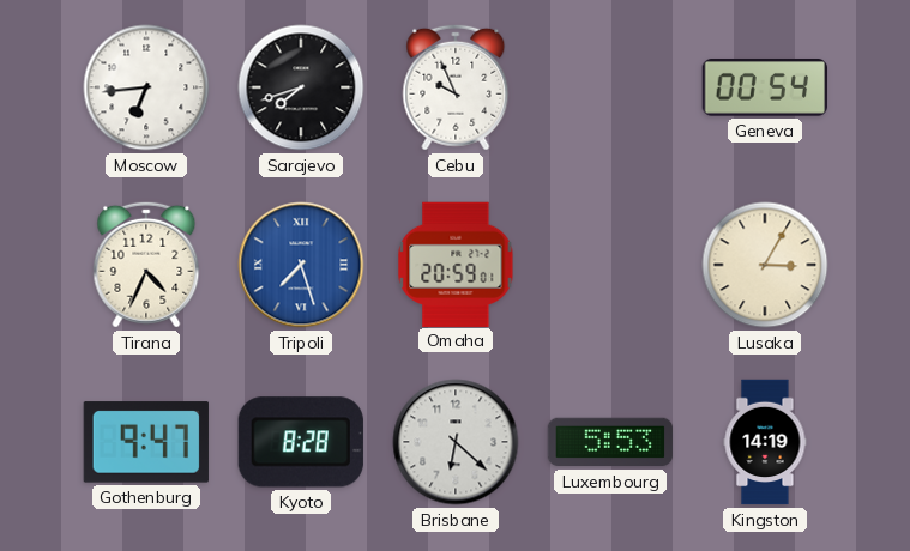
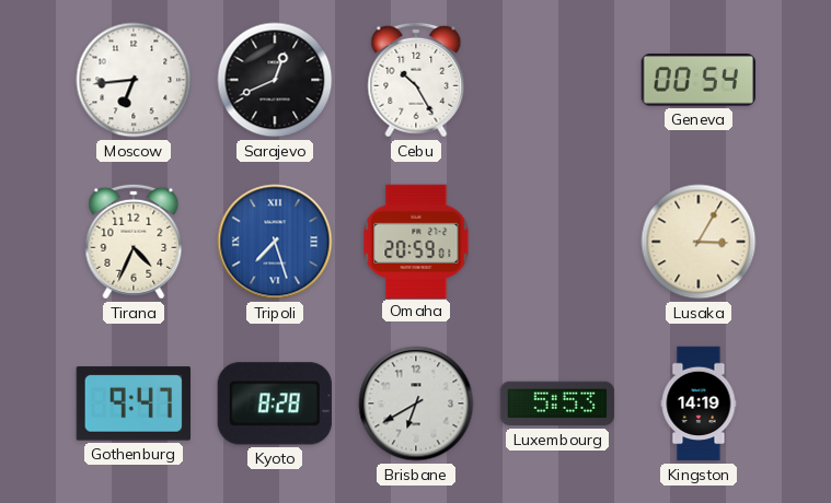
Sarajevo: 7:42 -> 12:41
Cebu: 9:56 -> 10:25
Brisbane: 6:22 -> 6:40
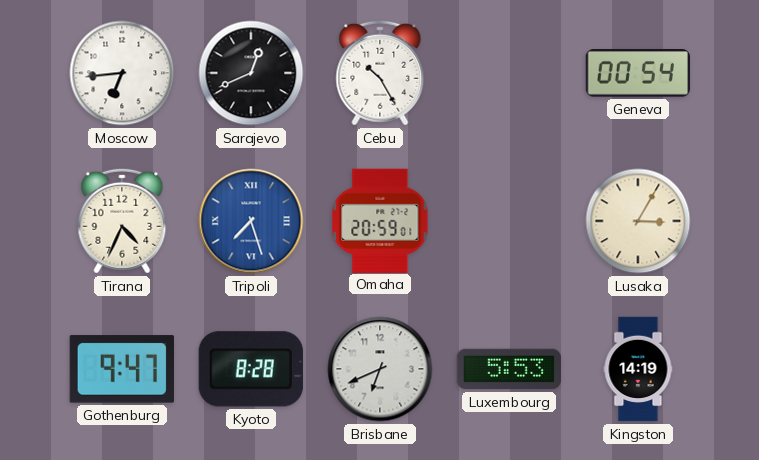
Brisbane: 6:40 -> 6:41
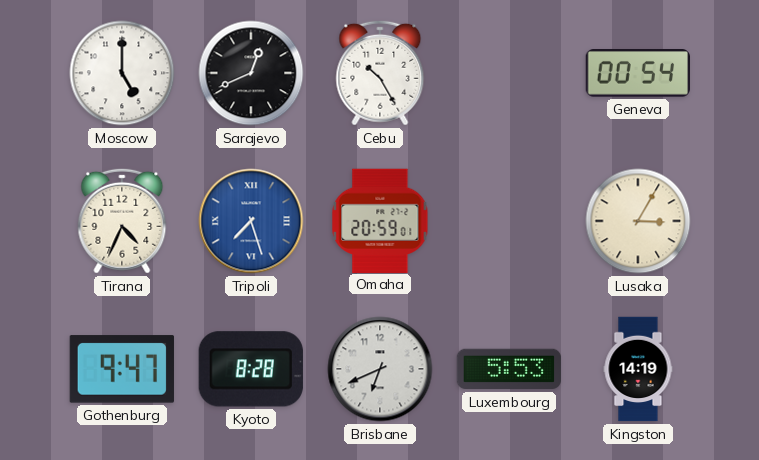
Moscow: 6:44 -> 5:00
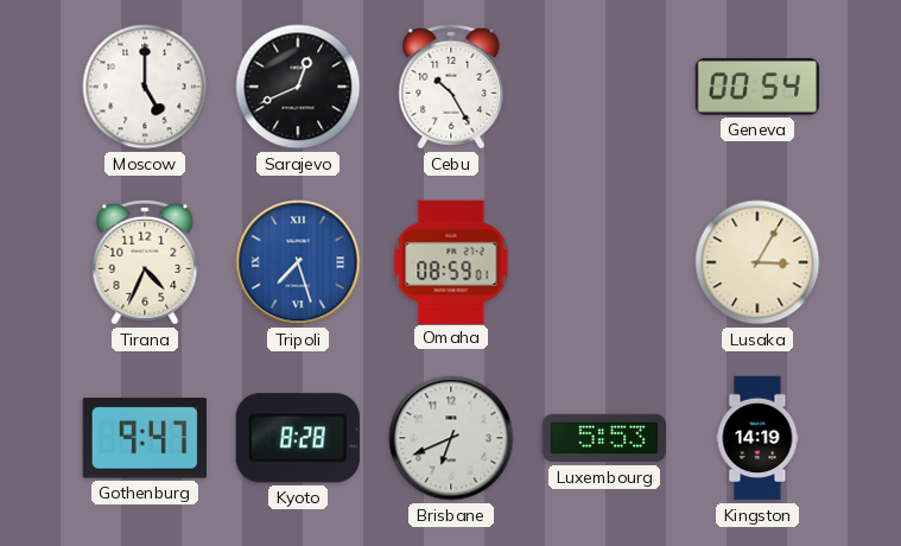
Omaha: 20:59 -> 08:59
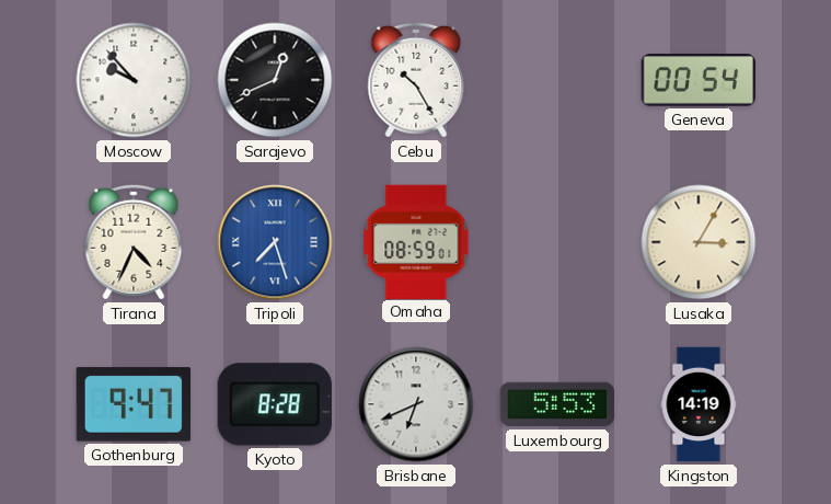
Moscow: 5:00 -> 9:53
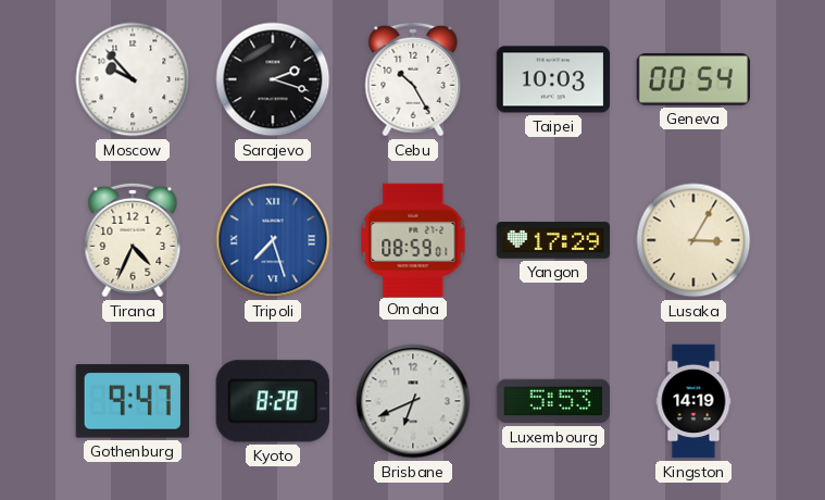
Sarajevo: 12:41 -> 2:18
Taipei: none -> 10:03
Yangon: none -> 17:29
